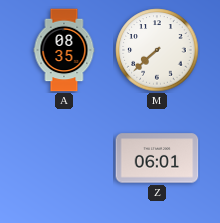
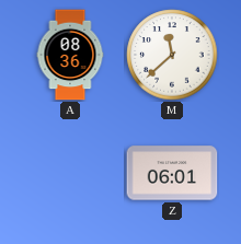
A: 08:35 -> 08:36
M: 7:38 -> 11:38
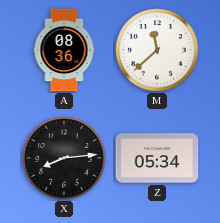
X: none -> 8:14
Z: 06:01 -> 05:34
